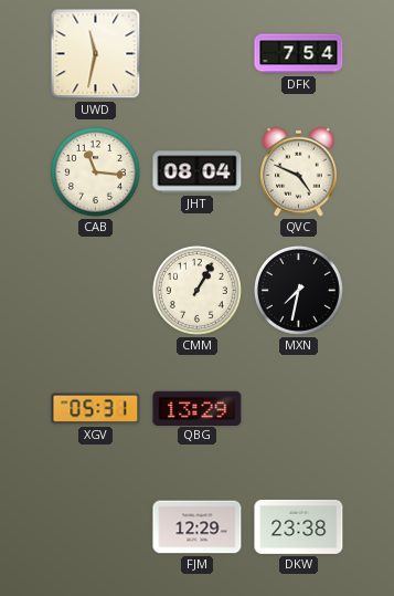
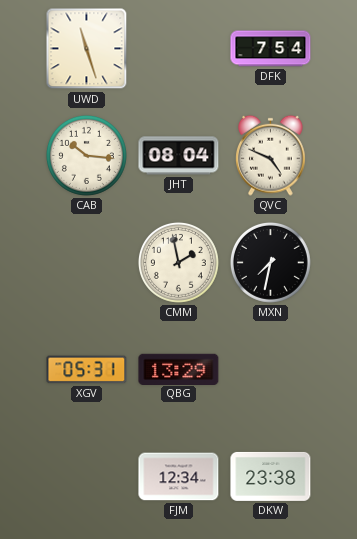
UWD: 11:32 -> 11:27
CAB: 11:16 -> 10:16
CMM: 1:05 -> 1:58
FJM: 12:29 -> 12:34
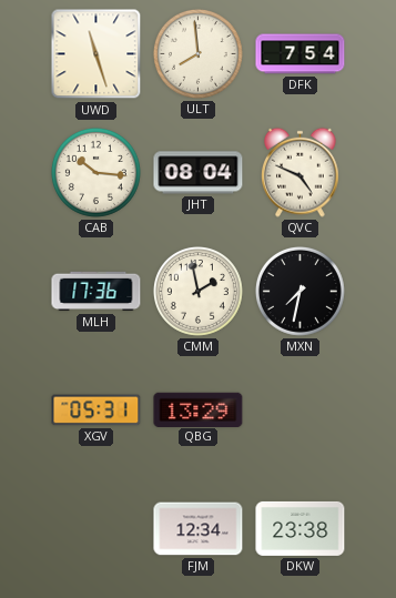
ULT: none -> 7:59
MLH: none -> 17:36
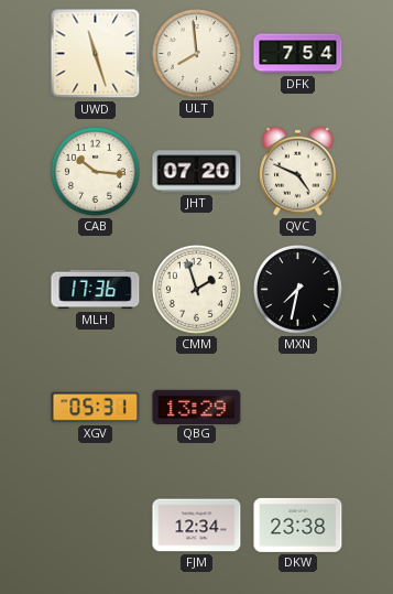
JHT: 08:04 -> 07:20
CMM: 1:58 -> 1:57
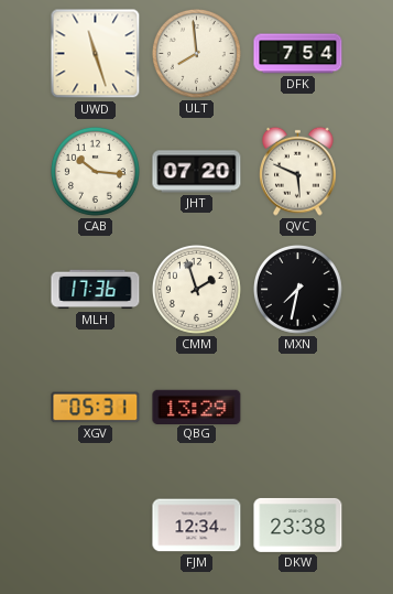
QVC: 4:49 -> 5:49
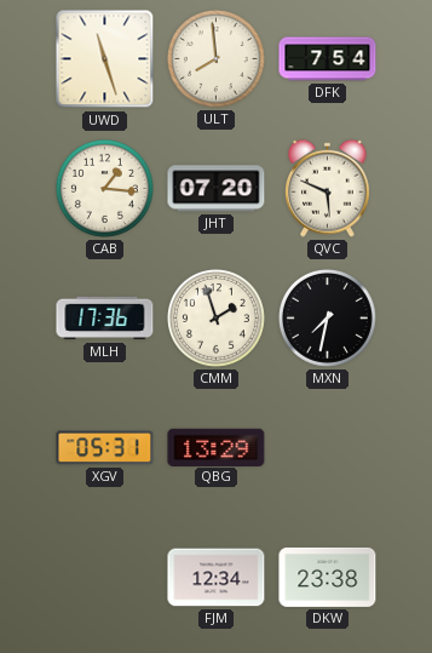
CAB: 10:16 -> 1:16
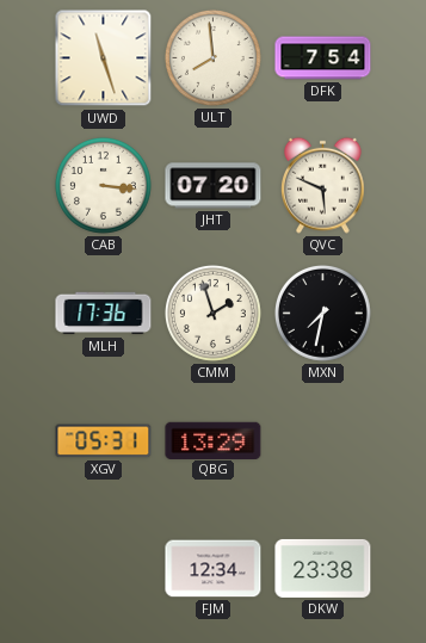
CAB: 1:16 -> 3:16
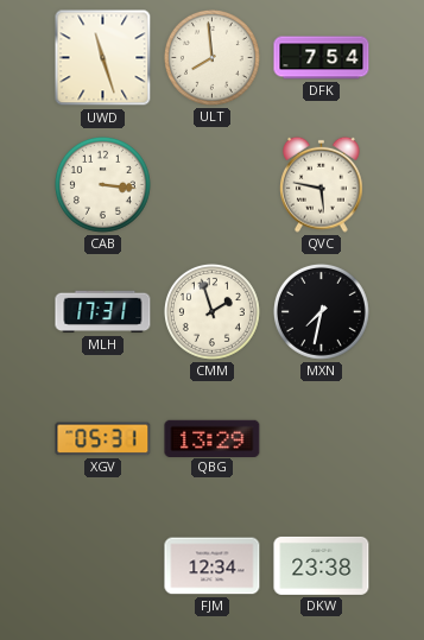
JHT: 07:20 -> none
QVC: 5:49 -> 5:47
MLH: 17:36 -> 17:31
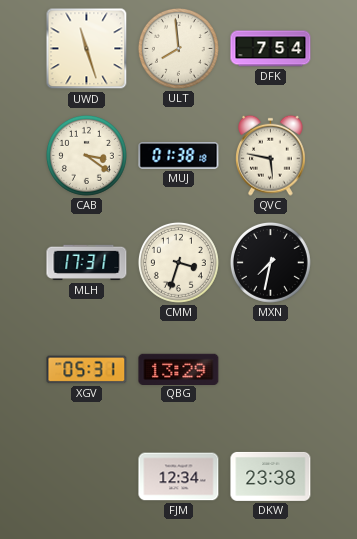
CAB: 3:16 -> 3:21
MUJ: none -> 01:38
CMM: 1:57 -> 3:33
